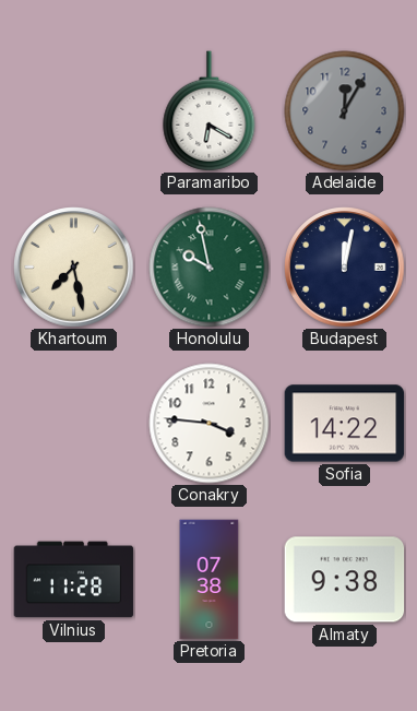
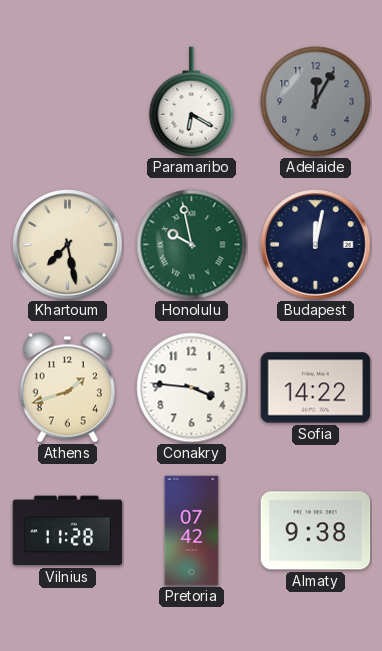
Athens: none -> 1:42
Pretoria: 07:38 -> 07:42
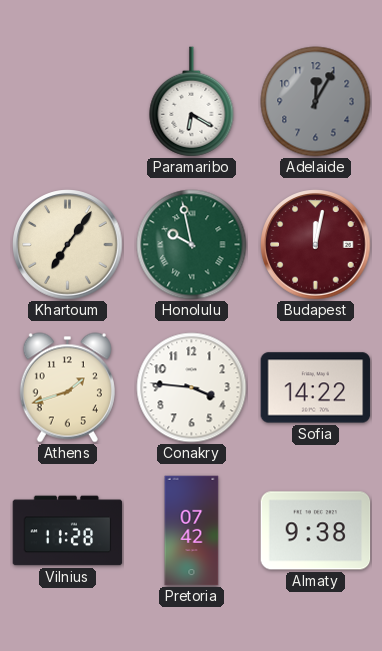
Khartoum: 7:28 -> 7:06
Budapest dial: navy -> burgundy
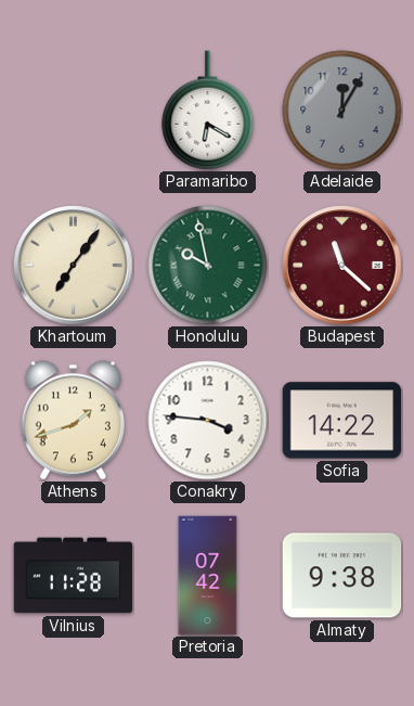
Budapest: 12:02 -> 11:22
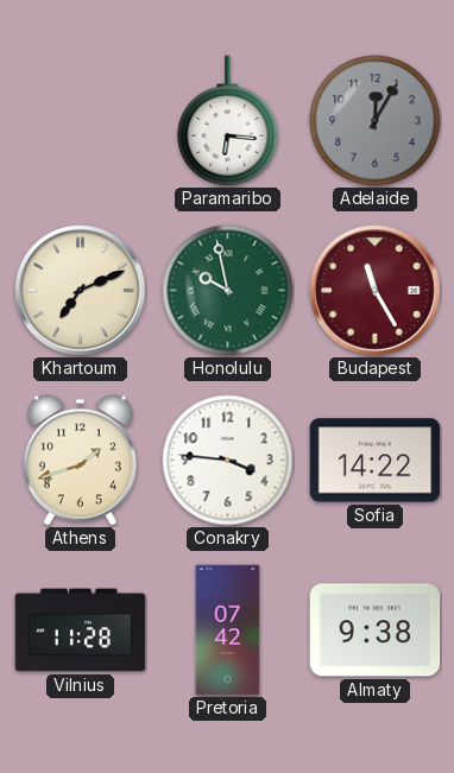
Paramaribo: 6:20 -> 6:16
Khartoum: 7:06 -> 7:11
Budapest: 11:22 -> 11:25
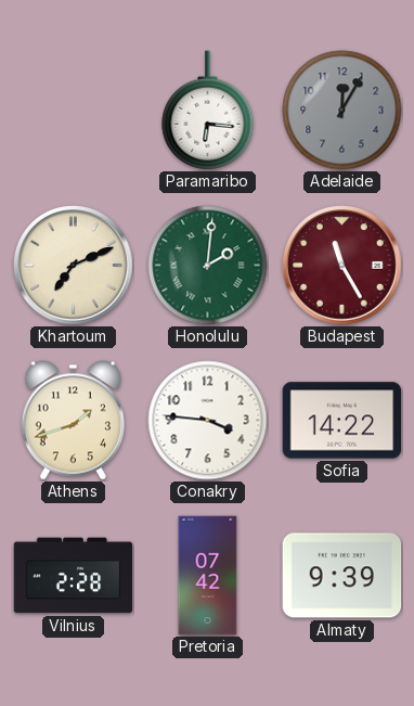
Honolulu: 9:58 -> 2:01
Vilnius: 11:28 -> 2:28
Almaty: 9:38 -> 9:39
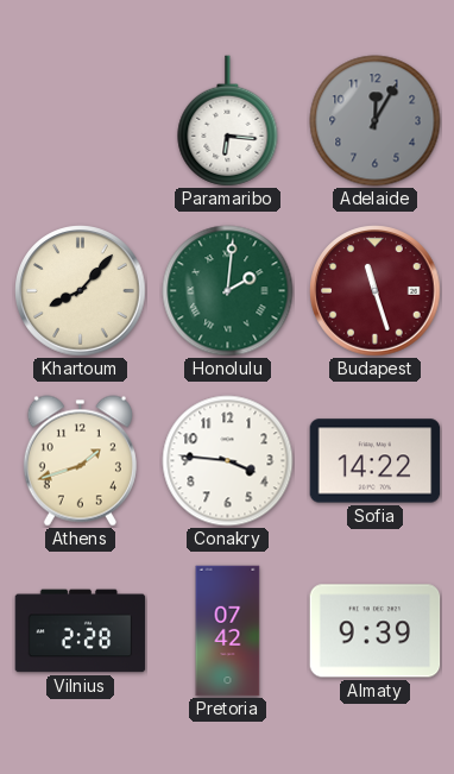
Khartoum: 7:11 -> 8:07
Budapest: 11:25 -> 11:27
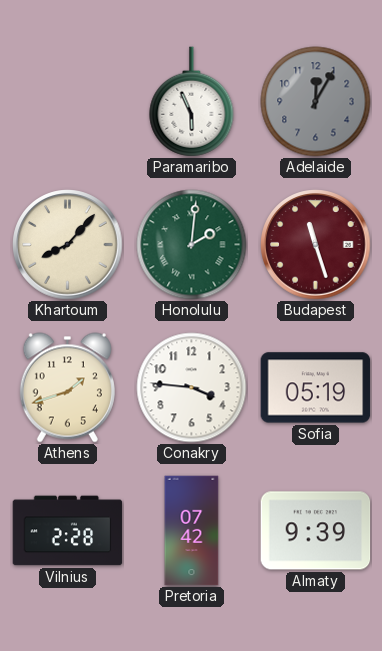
Paramaribo: 6:16 -> 5:56
Sofia: 14:22 -> 05:19
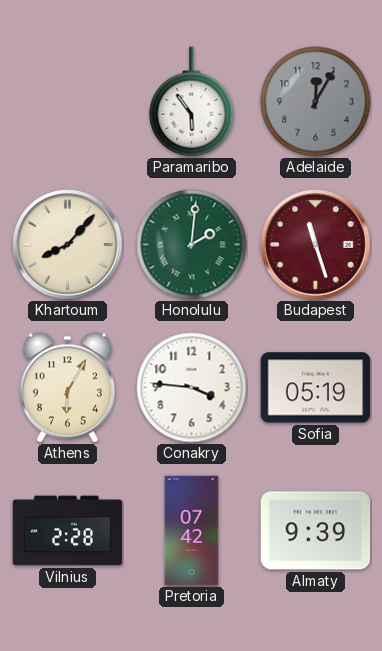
Paramaribo: 5:56 -> 5:54
Athens: 1:42 -> 6:05
